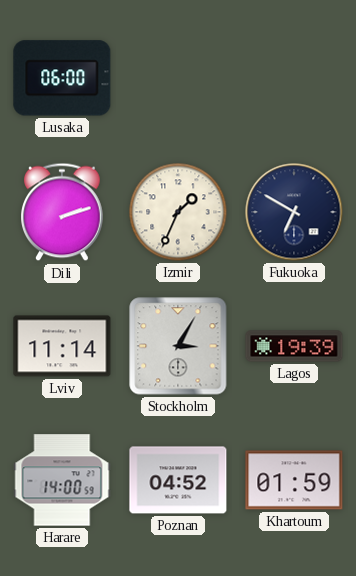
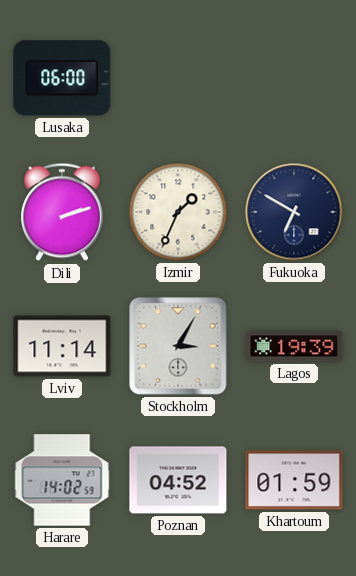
Harare: 14:00 -> 14:02
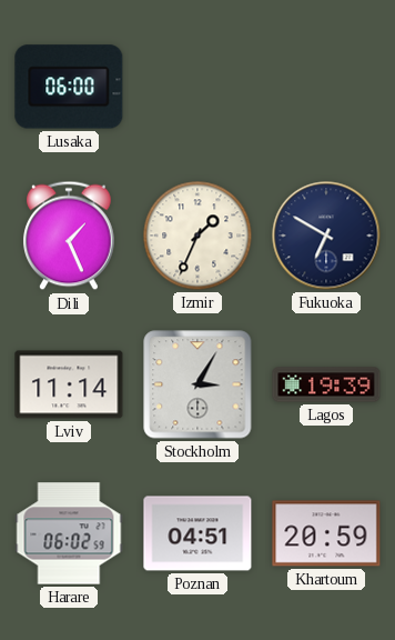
Dili: 2:12 -> 1:26
Harare: 14:02 -> 06:02
Poznan: 04:52 -> 04:51
Khartoum: 01:59 -> 20:59
